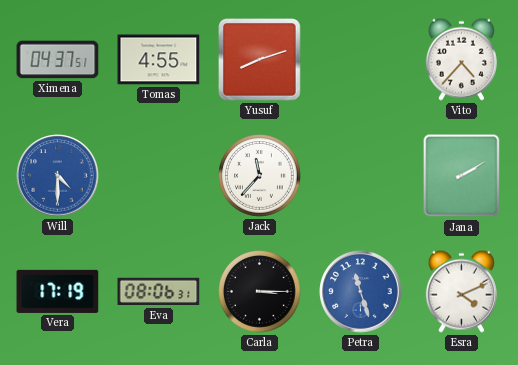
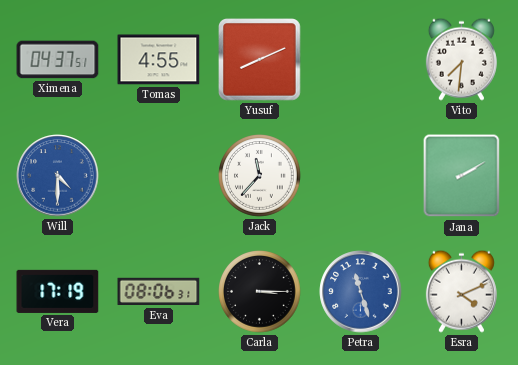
Yusuf: 8:12 -> 8:11
Vito: 4:37 -> 7:31
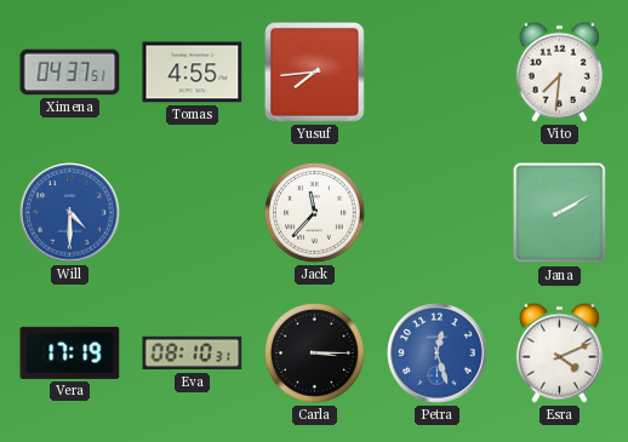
Yusuf: 8:11 -> 7:44
Eva: 08:06 -> 08:10
Petra: 11:27 -> 12:27
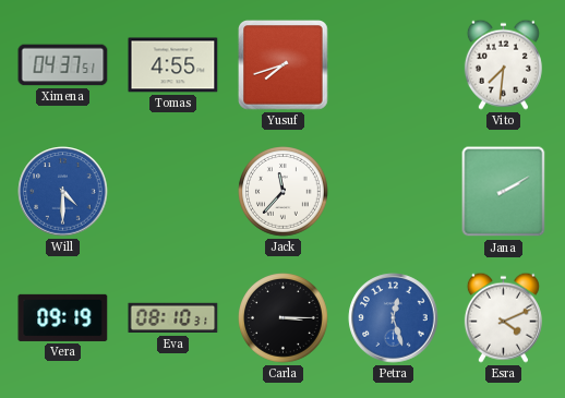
Yusuf: 7:44 -> 7:42
Vera: 17:19 -> 09:19
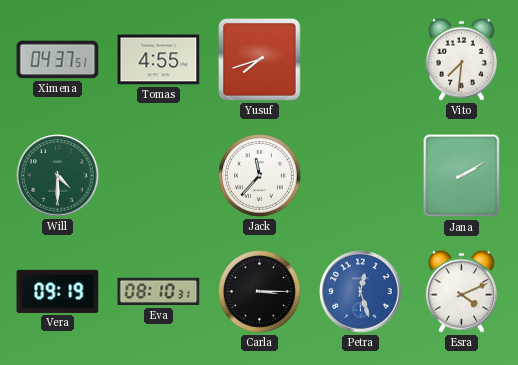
Will dial: blue -> green
